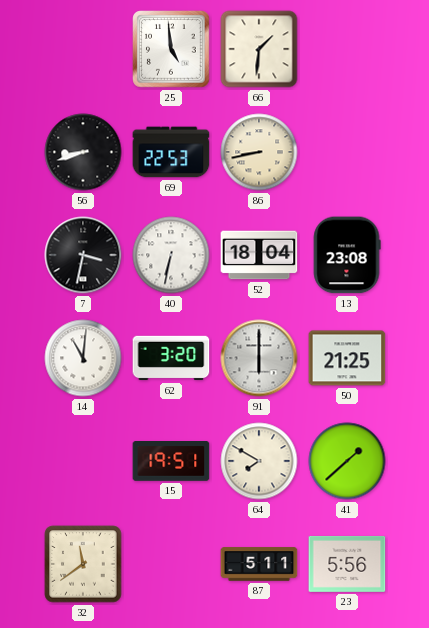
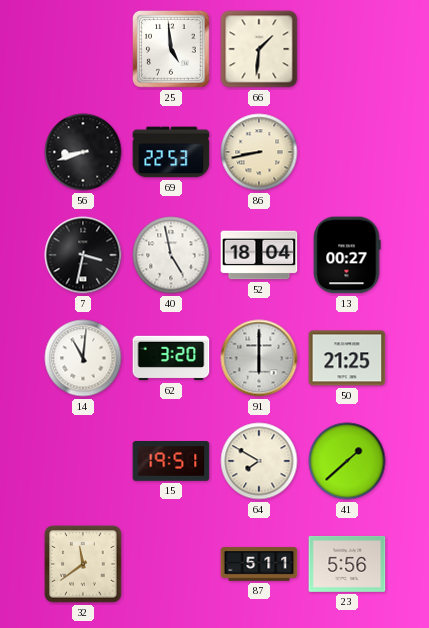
40: 6:32 -> 4:58
13: 23:08 -> 00:27
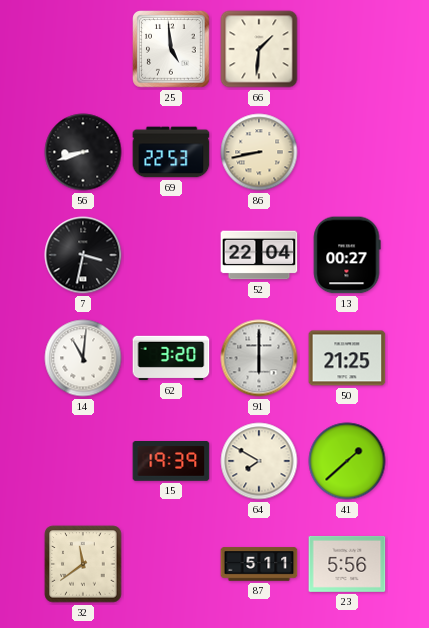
40: 4:58 -> none
52: 18:04 -> 22:04
15: 19:51 -> 19:39
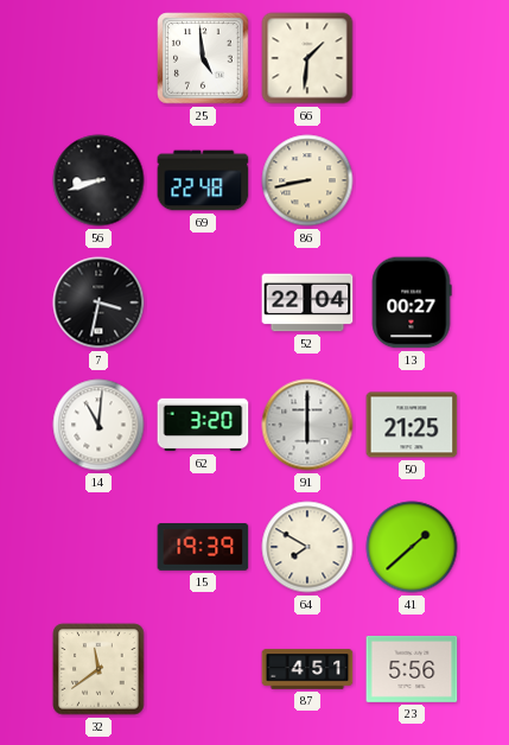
69: 22:53 -> 22:48
87: 5:11 -> 4:51
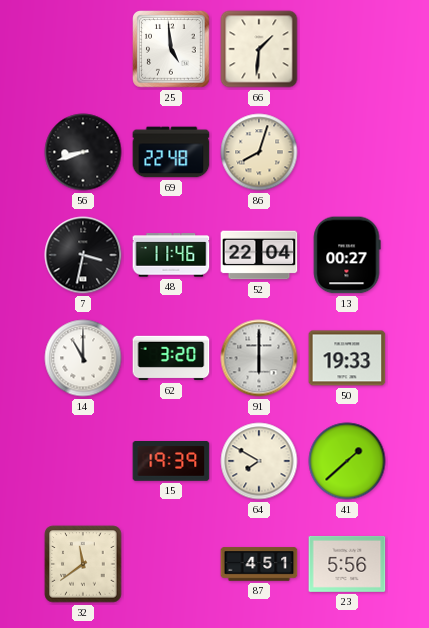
86: 8:43 -> 8:03
48: none -> 11:46
14: 11:01 -> 11:00
50: 21:25 -> 19:33
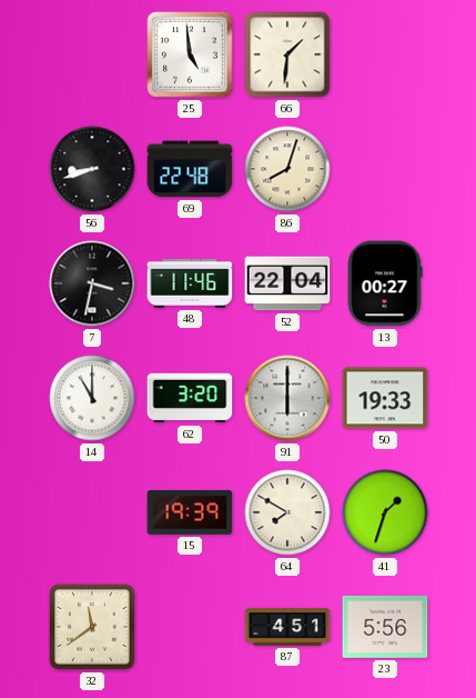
41: 1:38 -> 1:33
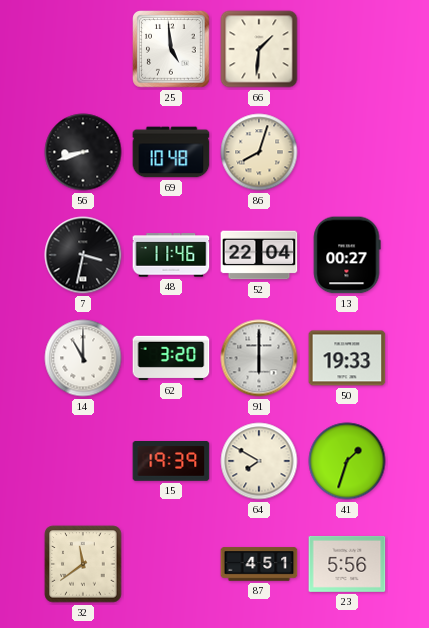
69: 22:48 -> 10:48
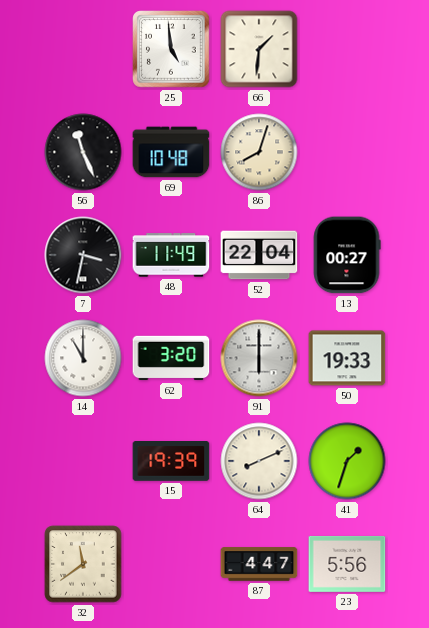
56: 8:42 -> 11:26
48: 11:46 -> 11:49
64: 7:50 -> 8:11
87: 4:51 -> 4:47
